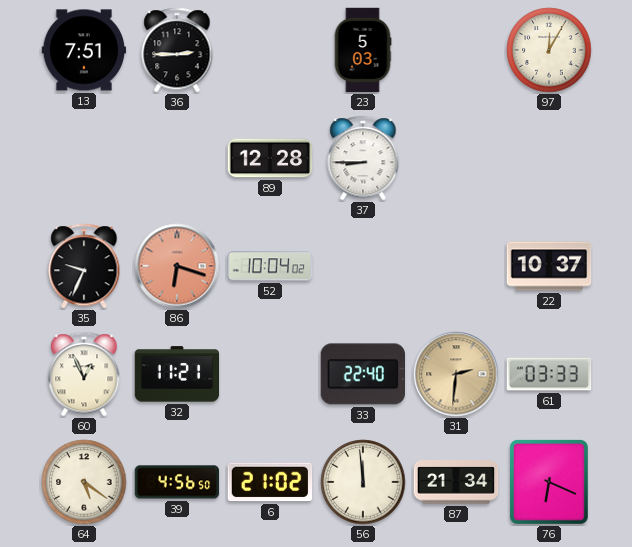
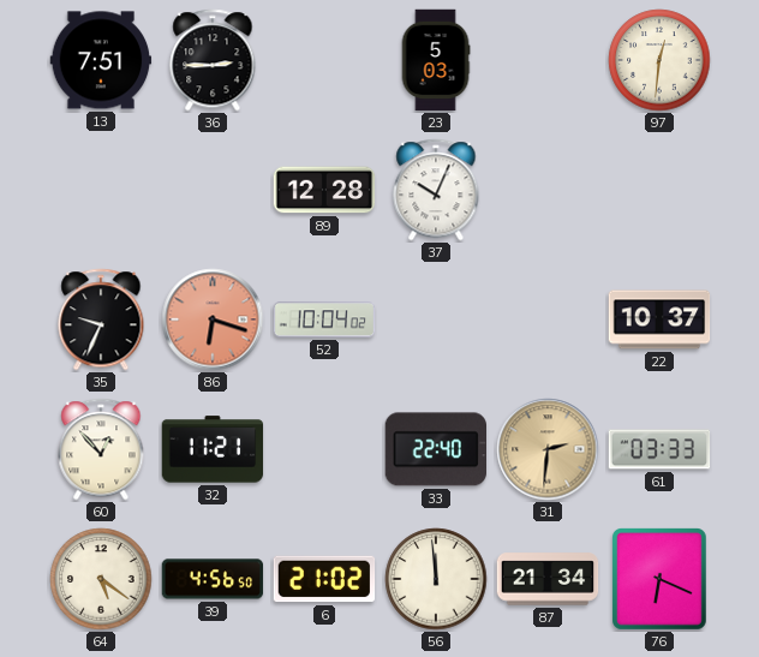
97: 12:05 -> 12:31
37: 8:45 -> 10:04
60: 12:56 -> 12:53
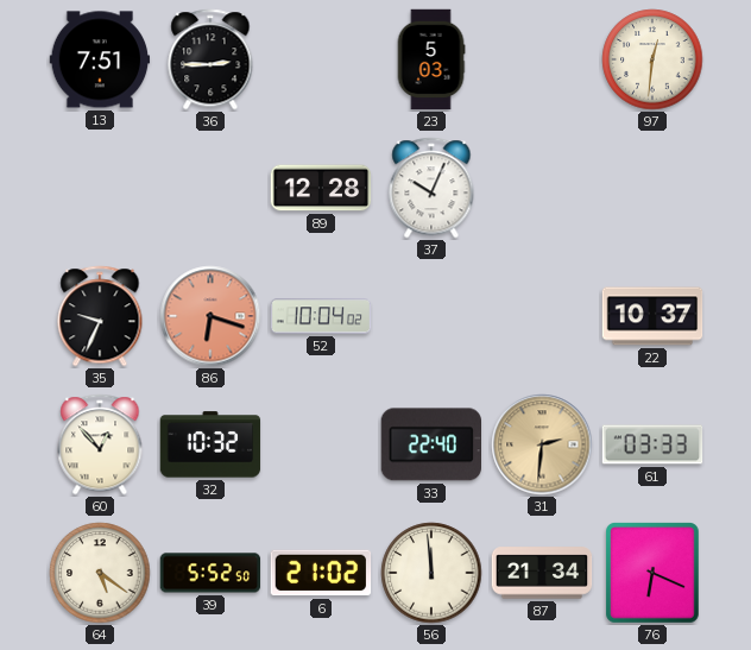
32: 11:21 -> 10:32
39: 4:56 -> 5:52
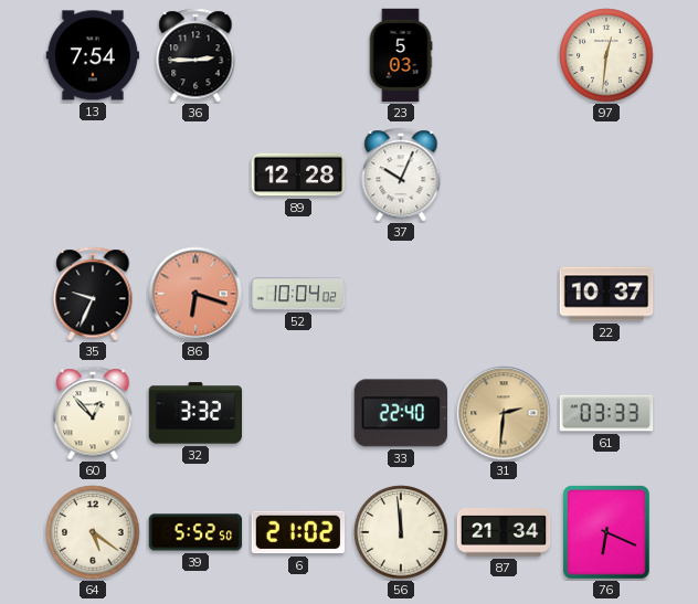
13: 7:51 -> 7:54
32: 10:32 -> 3:32
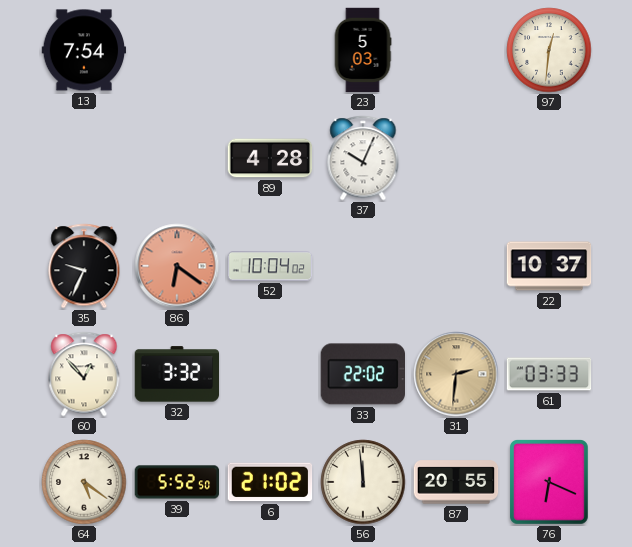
36: 2:45 -> none
89: 12:28 -> 4:28
86: 6:18 -> 6:21
33: 22:40 -> 22:02
87: 21:34 -> 20:55
